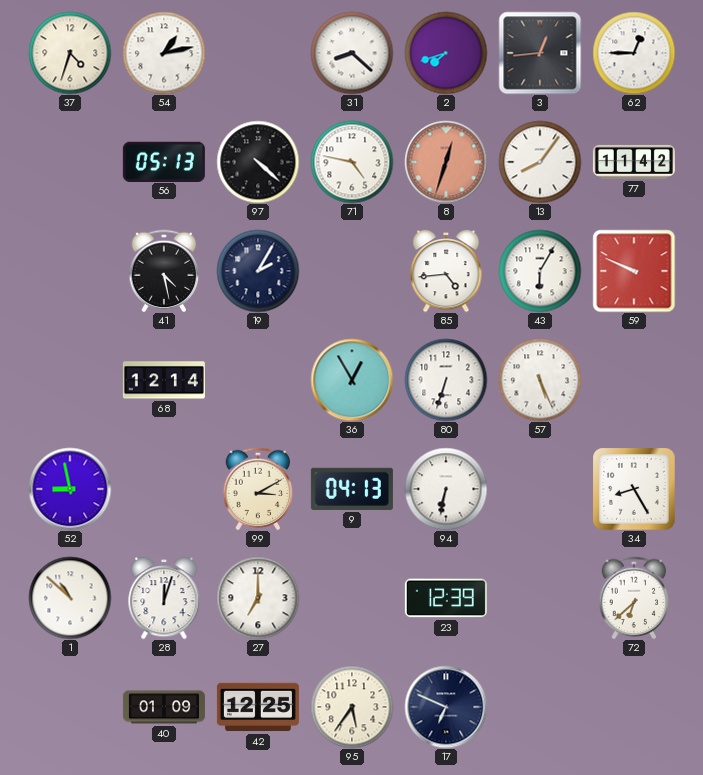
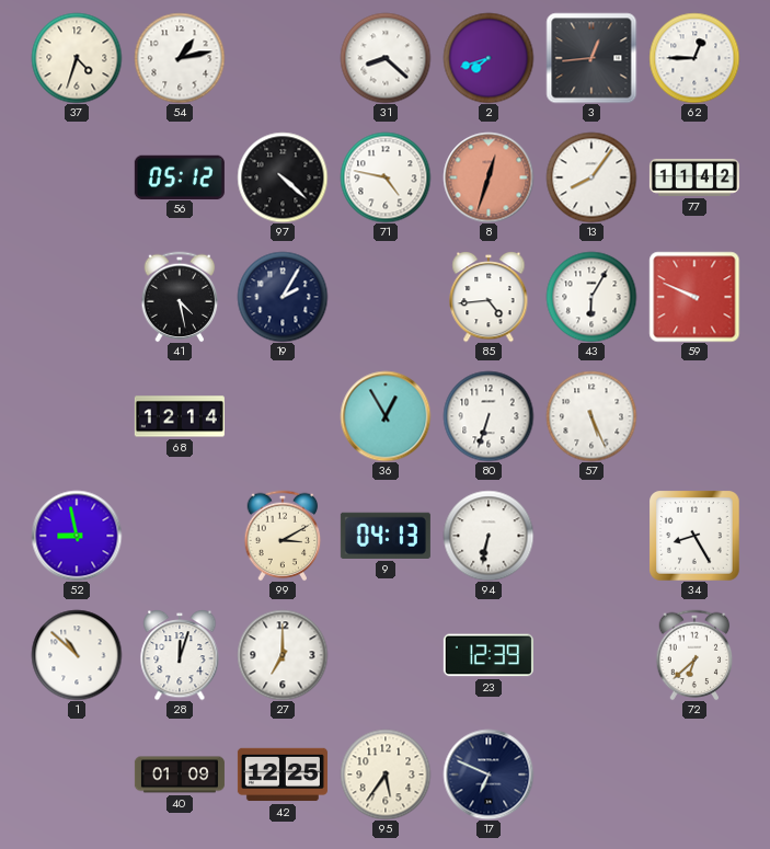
56: 05:13 -> 05:12
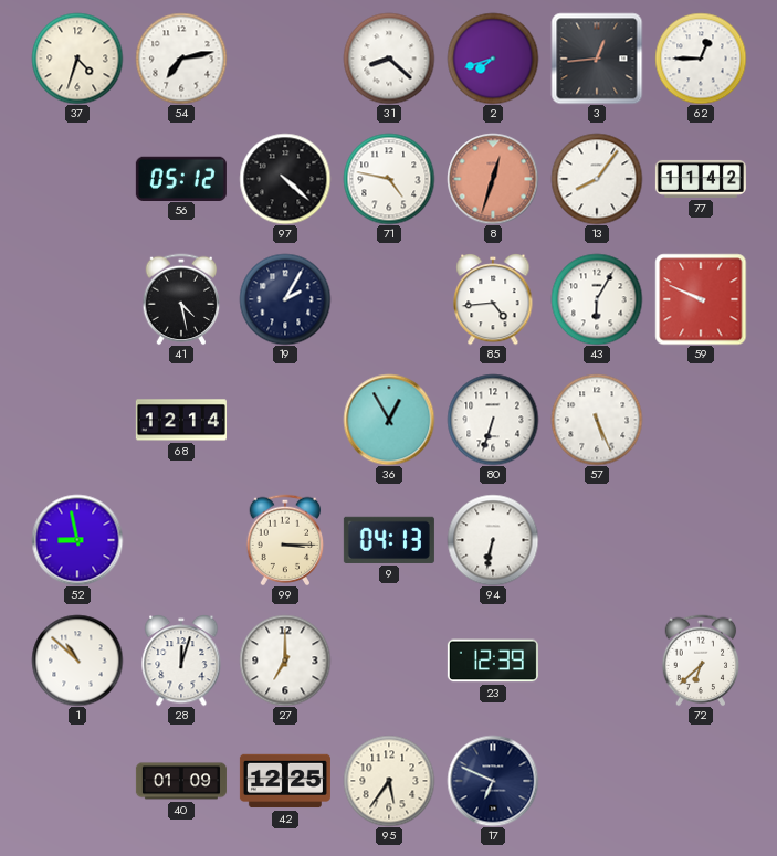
54: 1:13 -> 7:13
99: 3:10 -> 3:15
34: 8:25 -> none
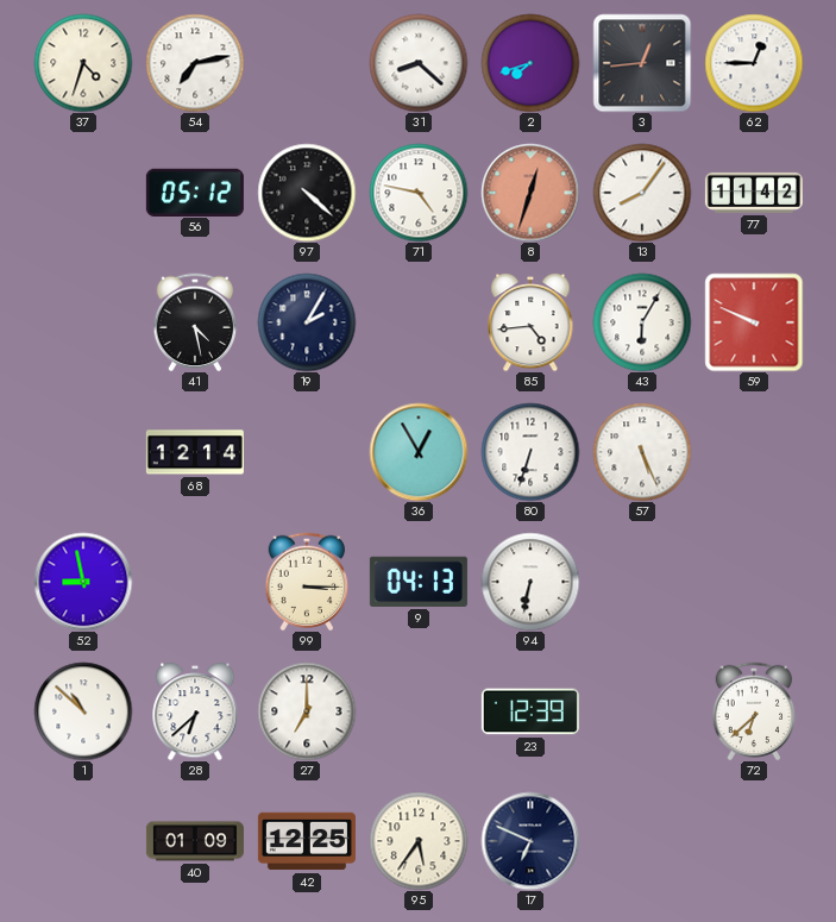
28: 12:03 -> 6:38
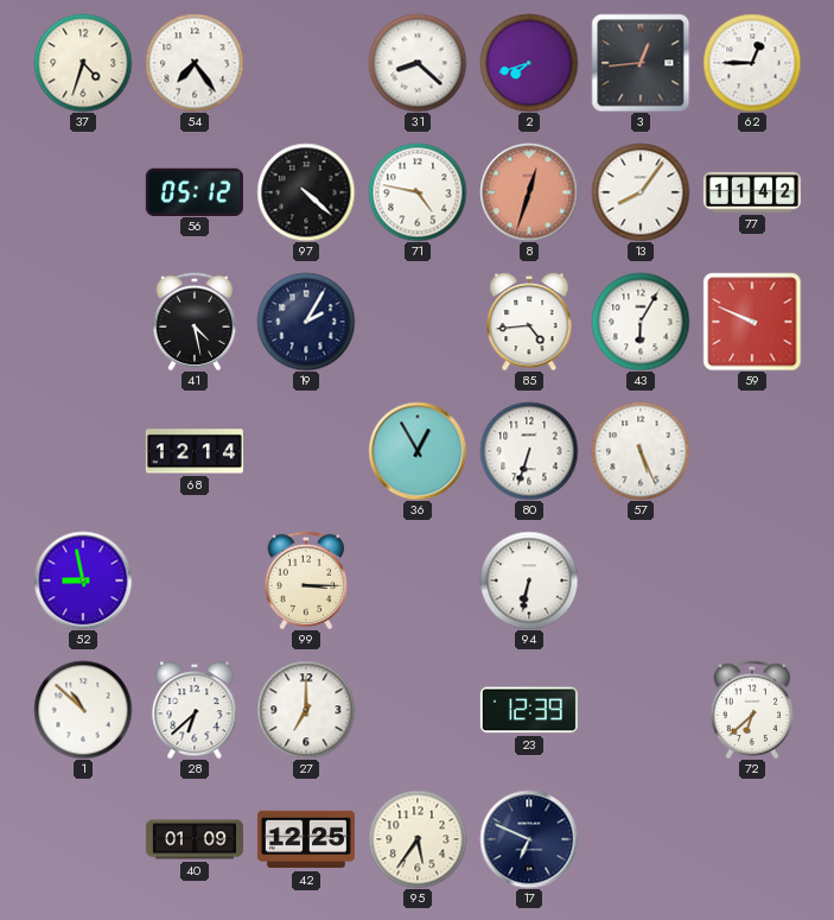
54: 7:13 -> 7:24
9: 04:13 -> none
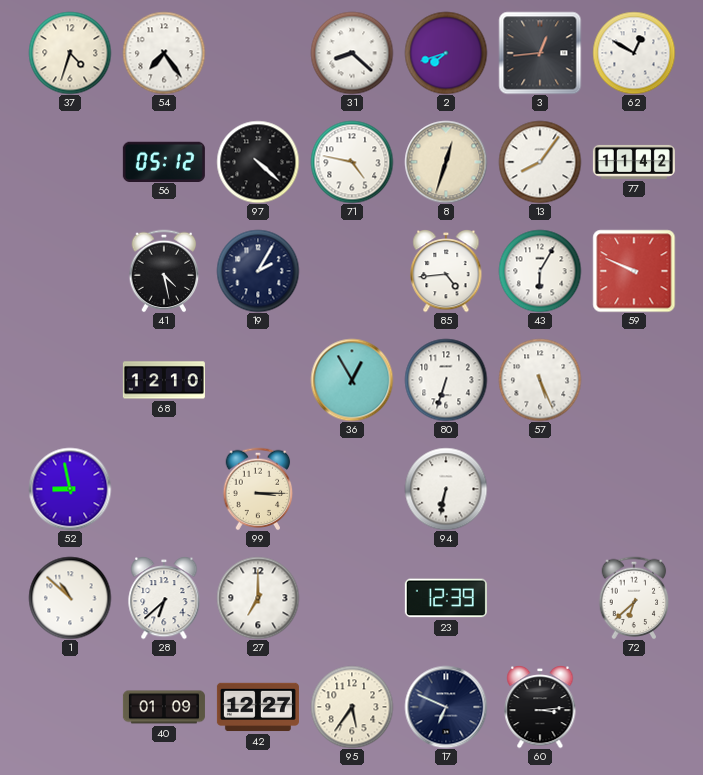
62: 12:45 -> 12:50
8 dial: salmon -> cream
68: 12:14 -> 12:10
42: 12:25 -> 12:27
60: none -> 3:14
